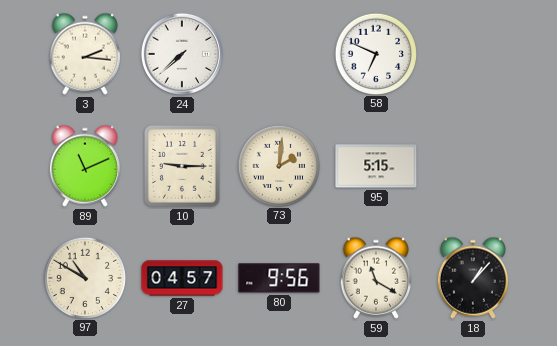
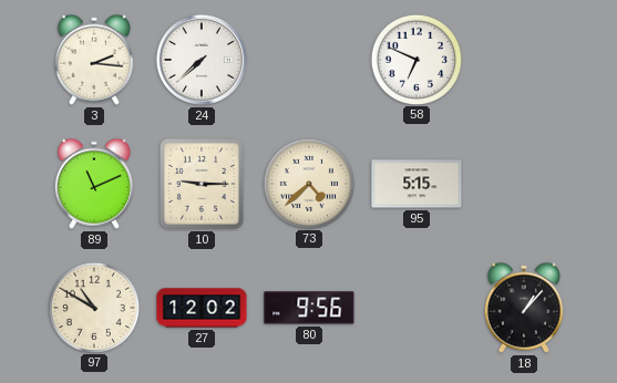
73: 2:01 -> 4:38
27: 04:57 -> 12:02
59: 11:20 -> none
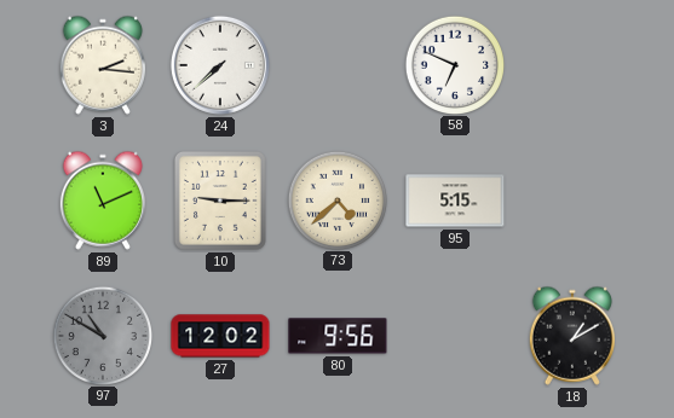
97 dial: cream -> grey
18: 1:07 -> 1:10
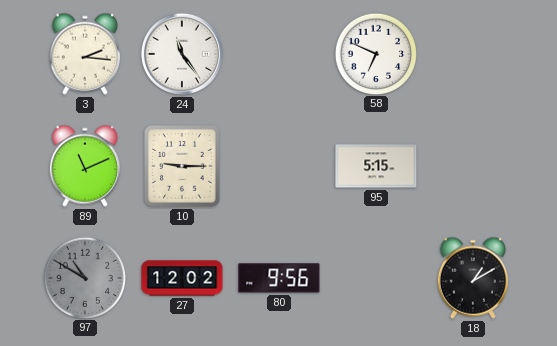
24: 7:38 -> 11:24
73: 4:38 -> none
